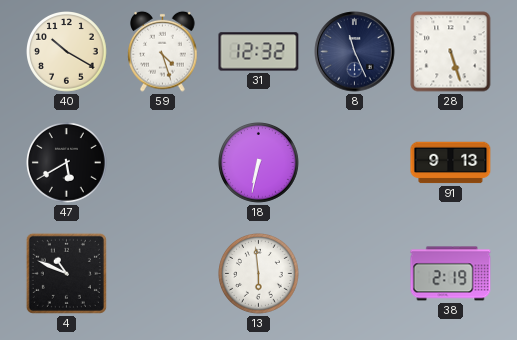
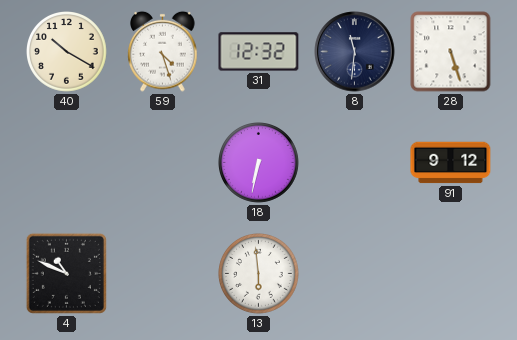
8: 11:26 -> 11:31
47: 5:40 -> none
91: 9:13 -> 9:12
38: 2:19 -> none
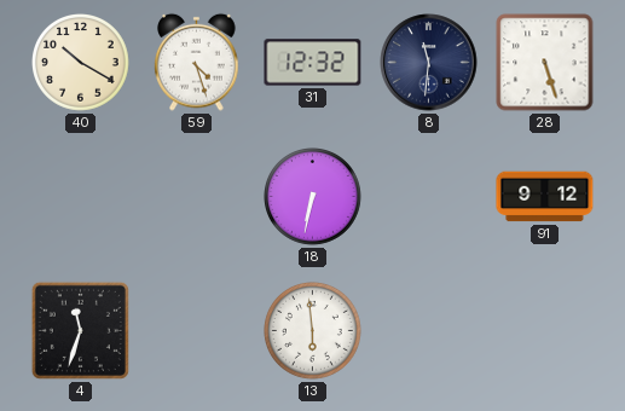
4: 10:49 -> 11:33
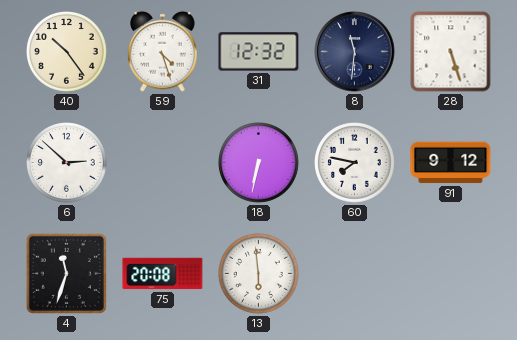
40: 10:20 -> 10:24
6: none -> 2:52
60: none -> 7:47
75: none -> 20:08
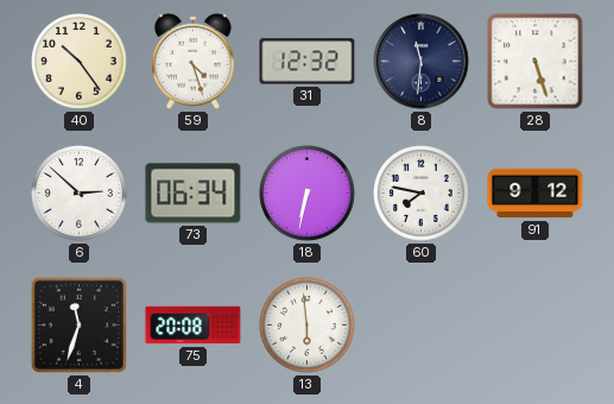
73: none -> 06:34
